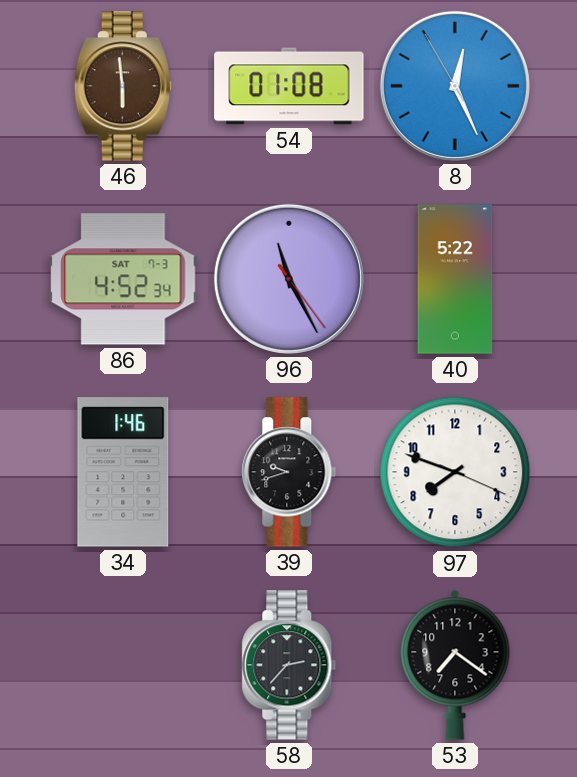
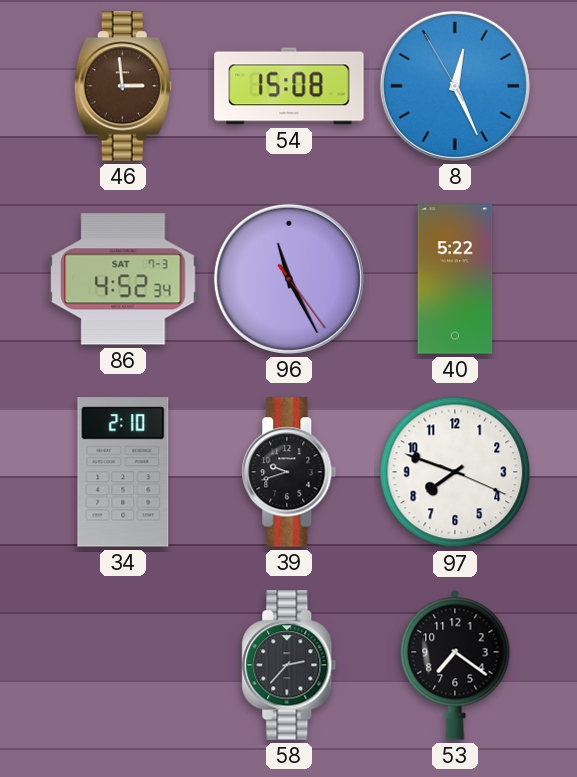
46: 5:59 -> 2:59
54: 01:08 -> 15:08
34: 1:46 -> 2:10
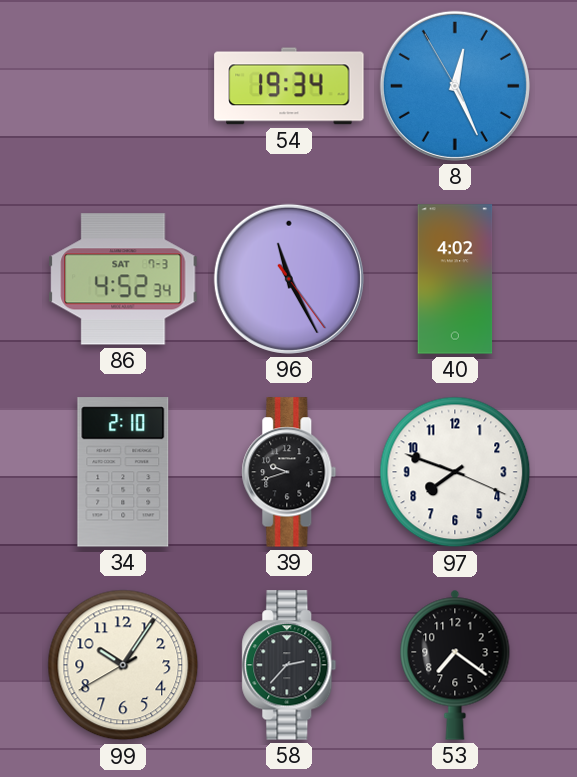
46: 2:59 -> none
54: 15:08 -> 19:34
40: 5:22 -> 4:02
99: none -> 10:05
